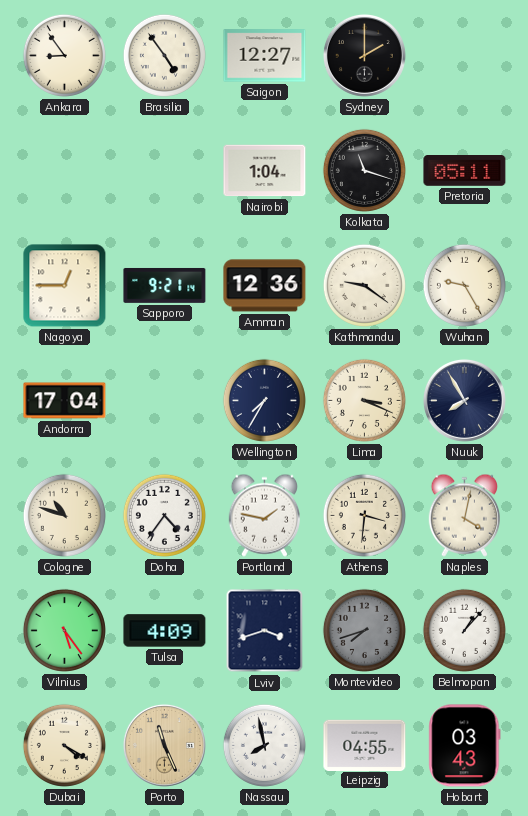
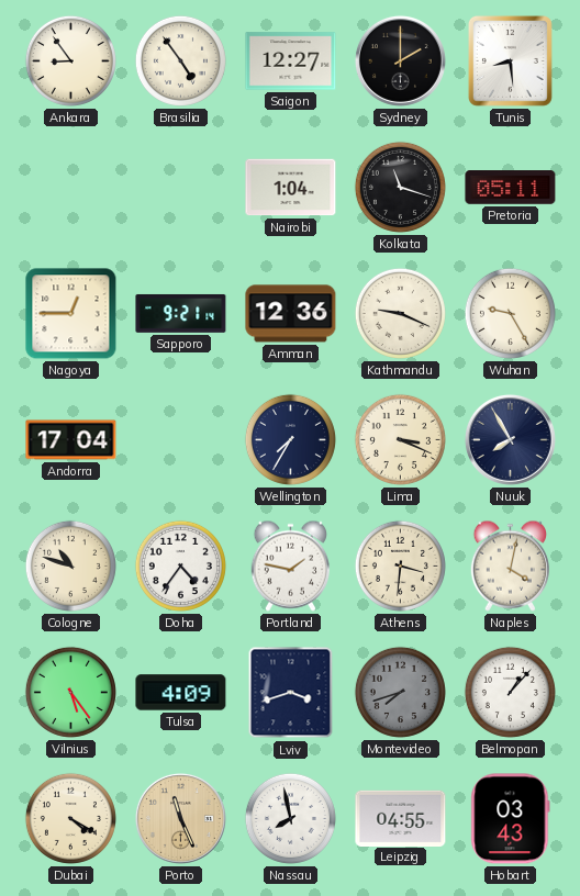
Tunis: none -> 8:29
Kathmandu: 9:21 -> 9:19
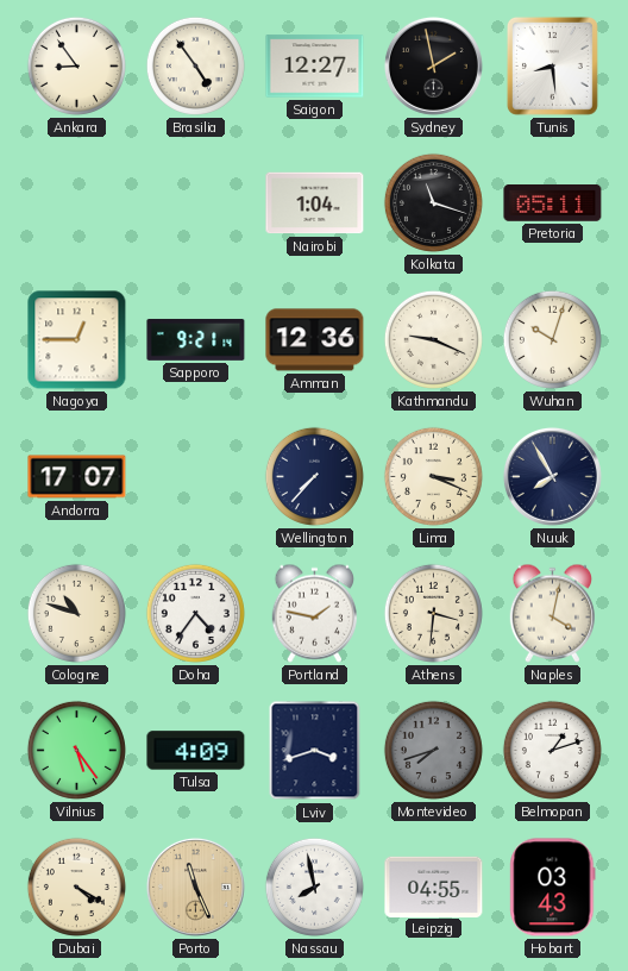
Sydney: 2:00 -> 1:58
Wuhan: 9:25 -> 10:03
Andorra: 17:04 -> 17:07
Wellington: 7:35 -> 7:37
Belmopan: 1:07 -> 1:12
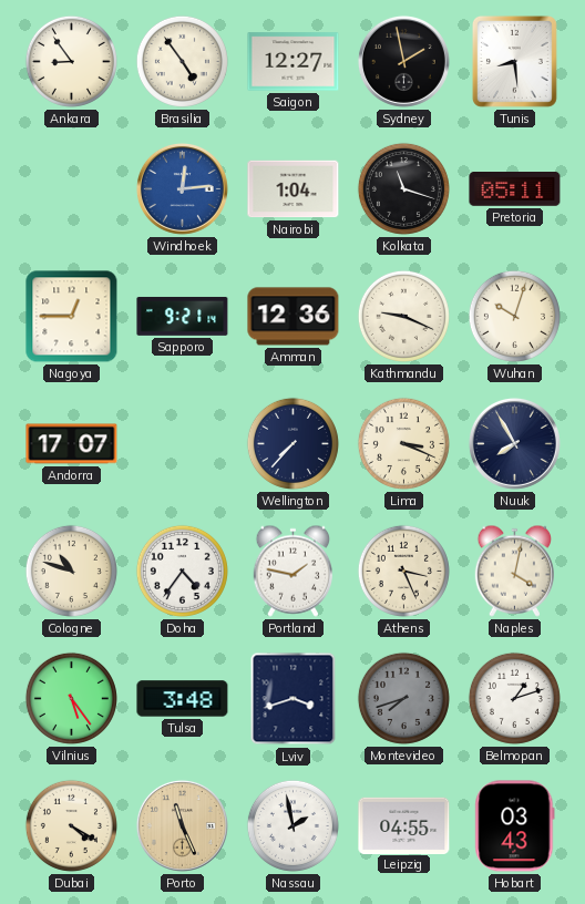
Windhoek: none -> 12:14
Athens: 3:31 -> 3:26
Tulsa: 4:09 -> 3:48
Nassau: 7:58 -> 1:58
